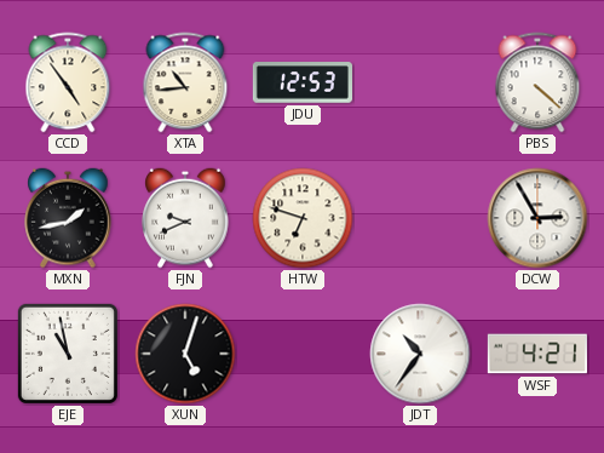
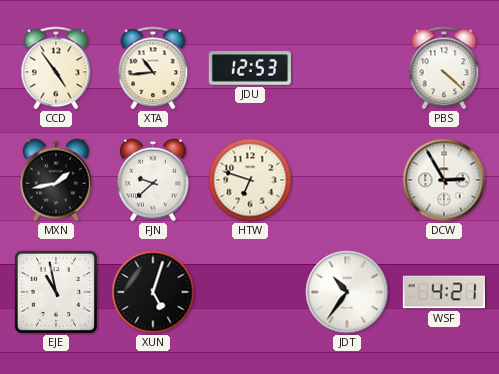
FJN: 9:41 -> 9:38
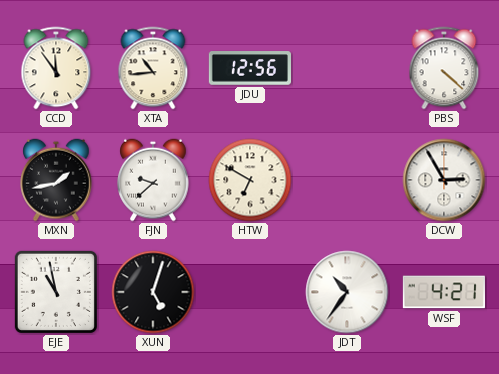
CCD: 4:54 -> 11:54
JDU: 12:53 -> 12:56
HTW: 6:48 -> 6:50
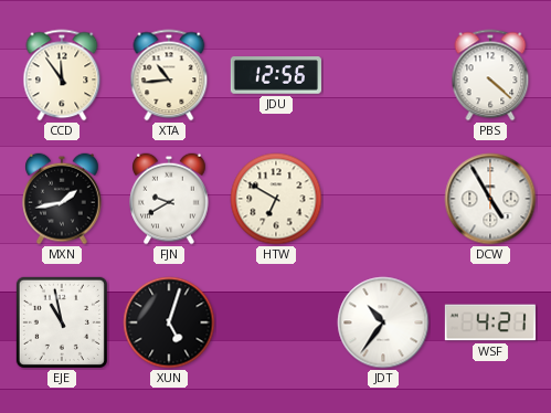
FJN: 9:38 -> 9:40
DCW: 2:55 -> 4:55
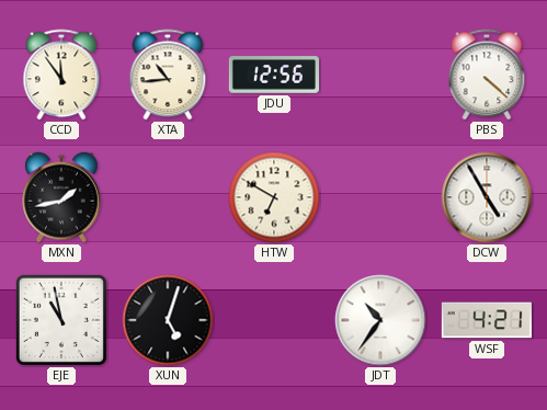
FJN: 9:40 -> none
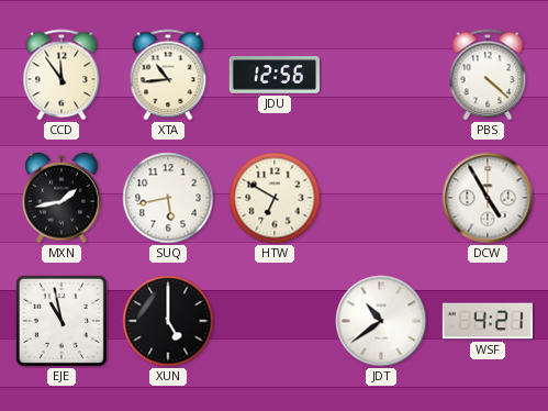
SUQ: none -> 5:43
XUN: 5:03 -> 5:00
JDT: 10:36 -> 10:39
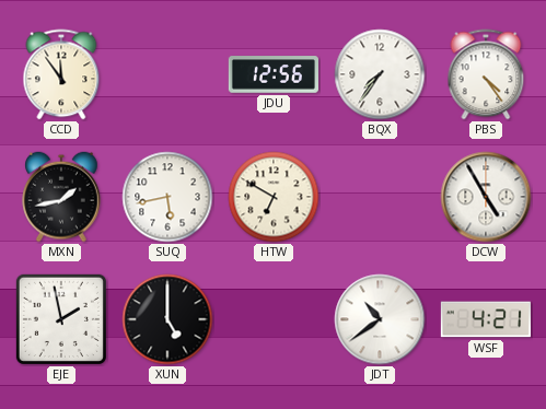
XTA: 10:44 -> none
BQX: none -> 7:36
PBS: 4:22 -> 4:24
EJE: 10:58 -> 1:58
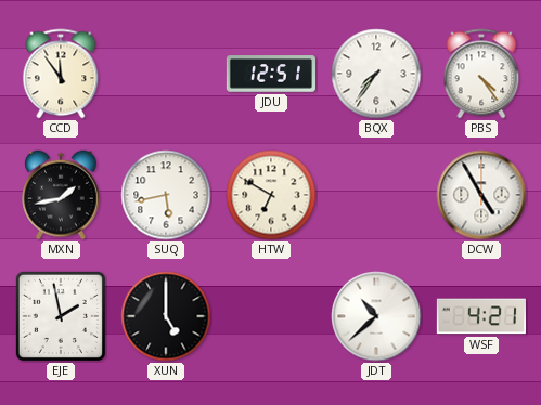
JDU: 12:56 -> 12:51
JDT: 10:39 -> 10:38
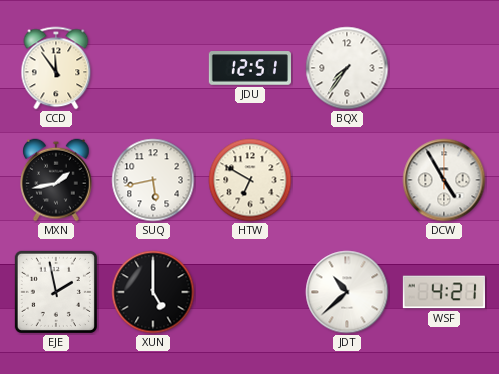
PBS: 4:24 -> none
